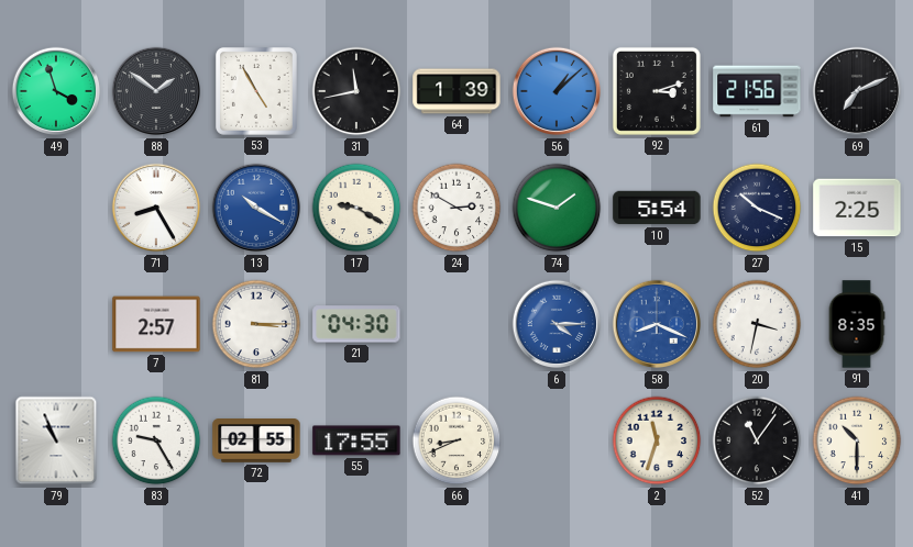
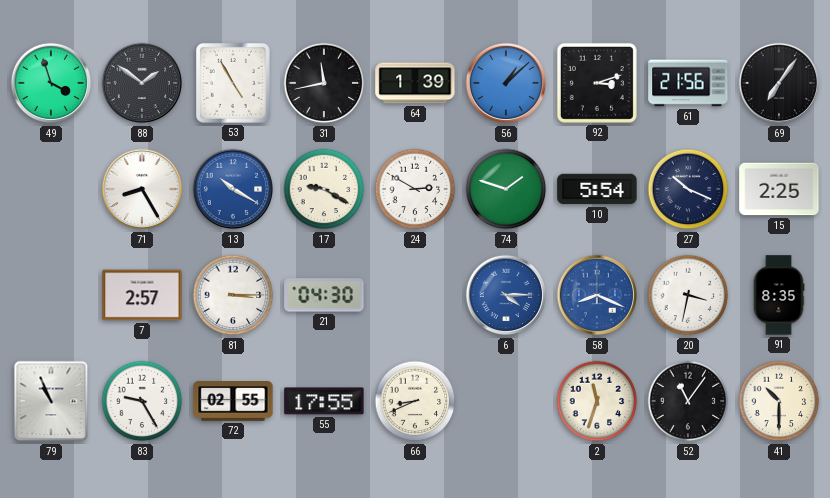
69: 7:11 -> 7:06
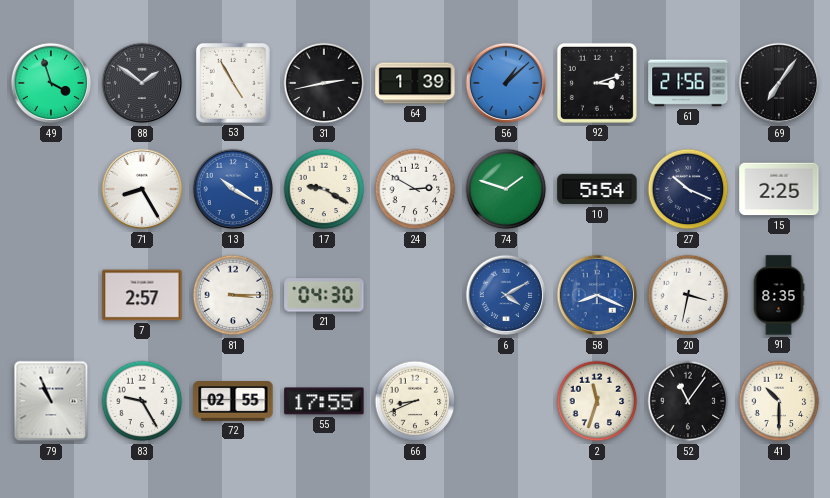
31: 11:43 -> 2:43
6: 4:15 -> 4:10
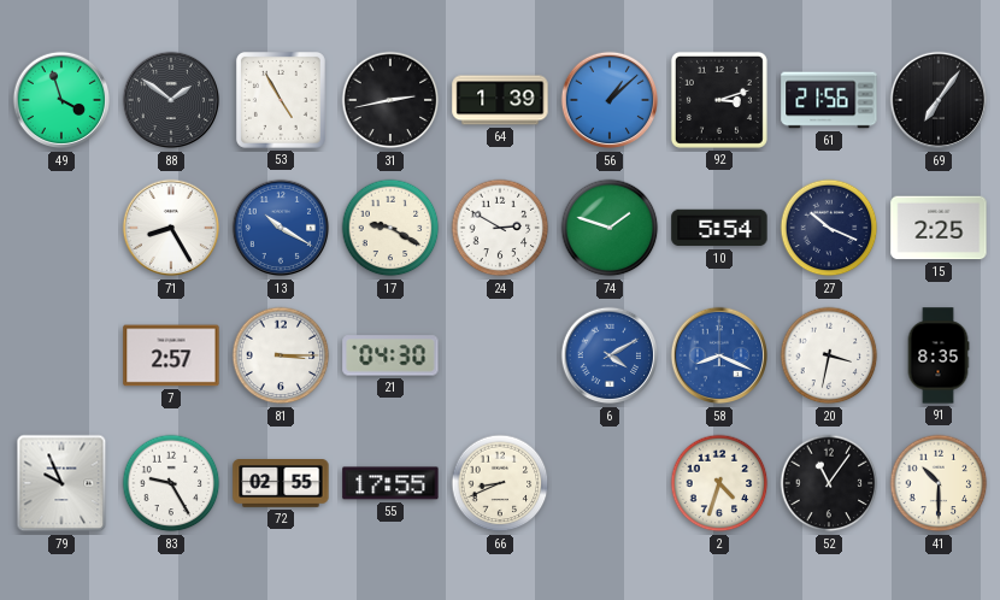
79: 10:56 -> 9:56
2: 11:33 -> 4:33
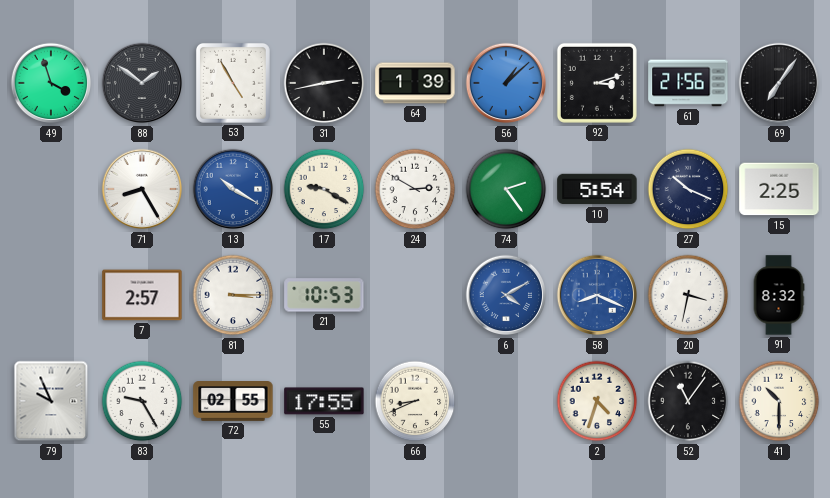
74: 1:48 -> 2:24
21: 04:30 -> 10:53
91: 8:35 -> 8:32
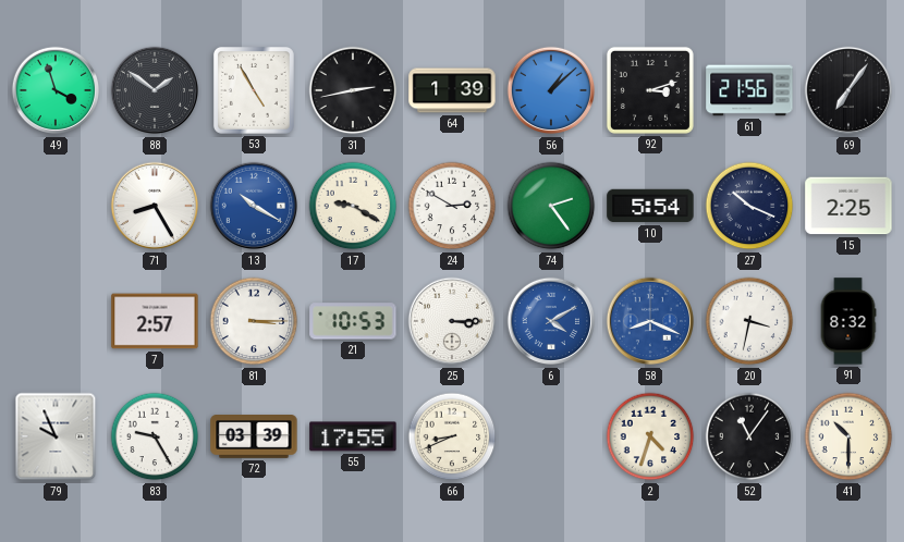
25: none -> 3:15
72: 02:55 -> 03:39
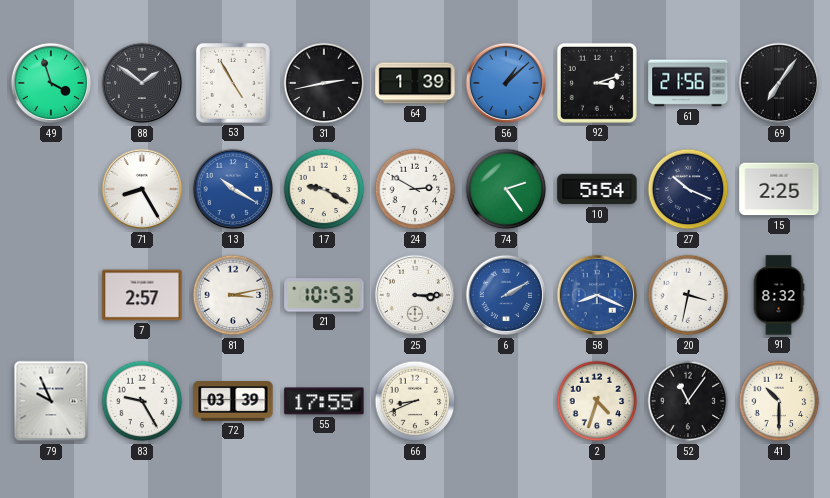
81: 3:15 -> 3:13
6: 4:10 -> 2:10
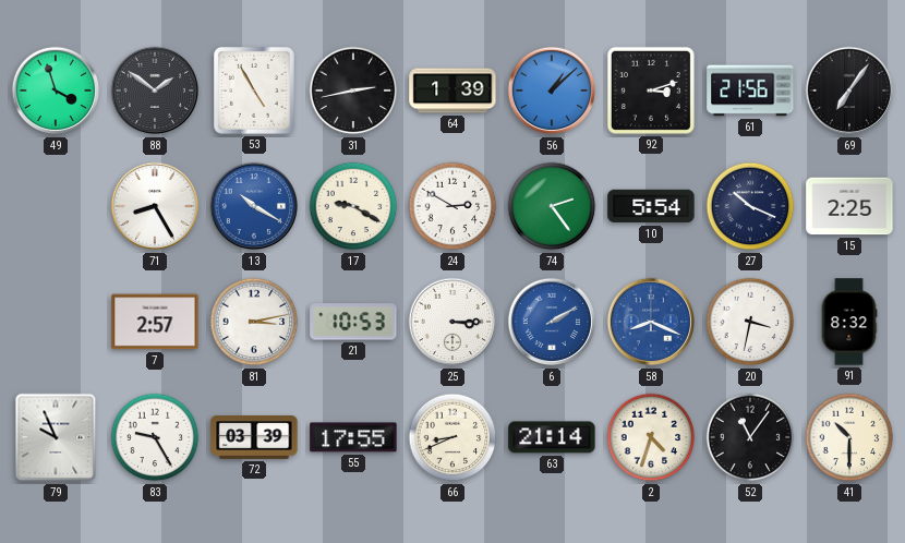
63: none -> 21:14
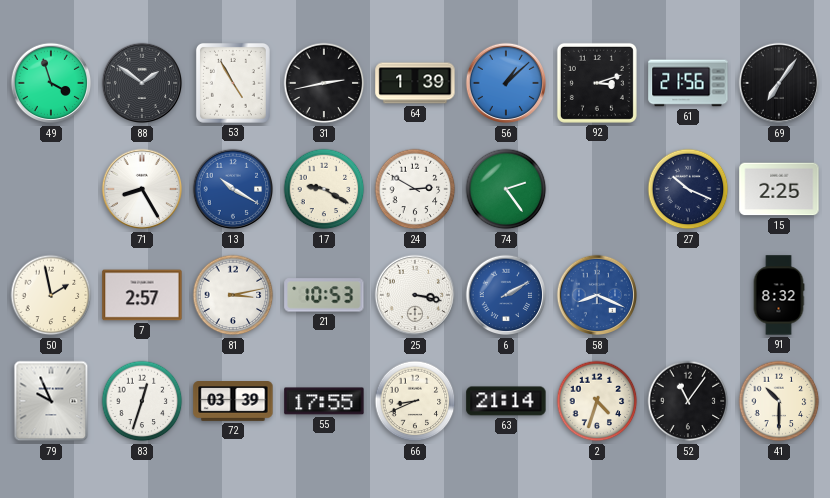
10: 5:54 -> none
50: none -> 1:58
25: 3:15 -> 3:17
20: 3:32 -> none
83: 9:25 -> 12:33
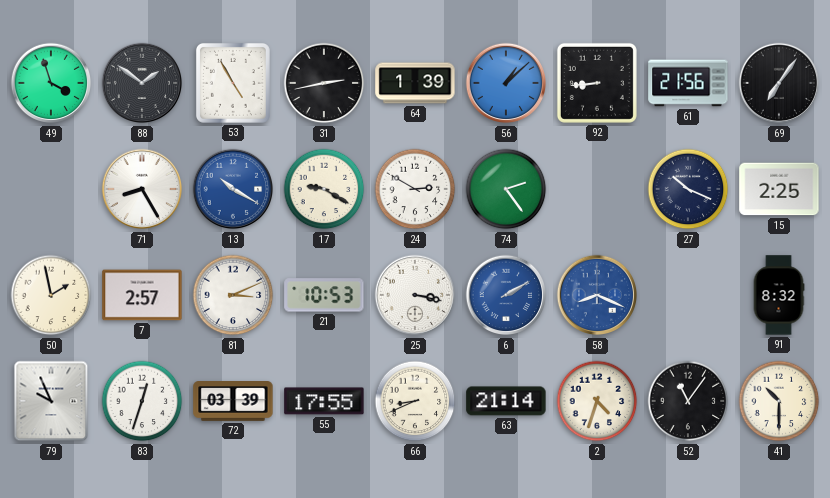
92: 3:12 -> 8:44
81: 3:13 -> 3:11
